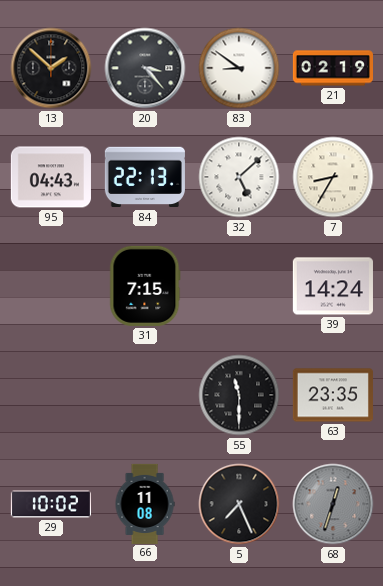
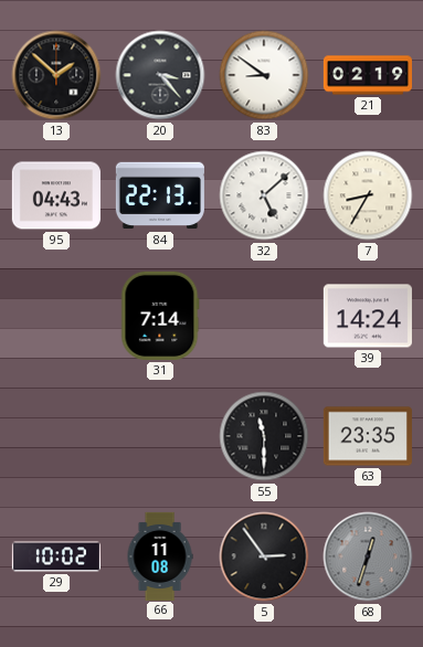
31: 7:15 -> 7:14
5: 7:26 -> 2:54
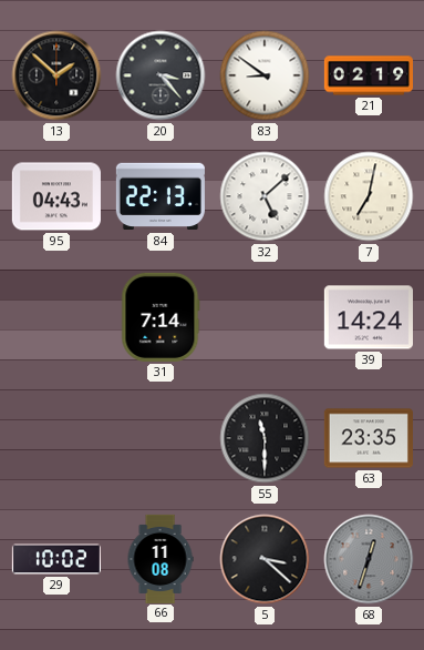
7: 8:35 -> 7:02
5: 2:54 -> 3:22
